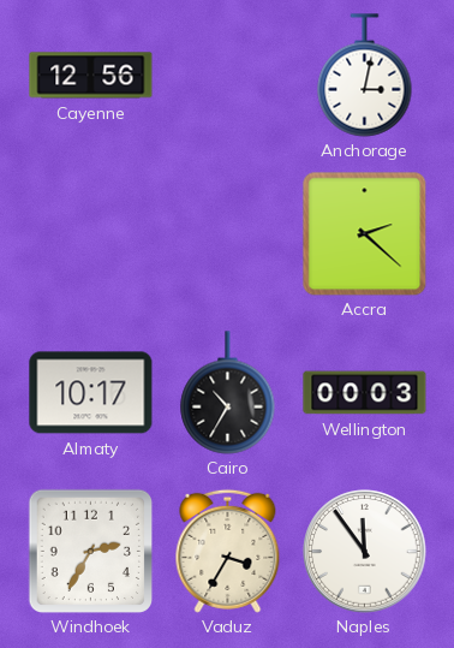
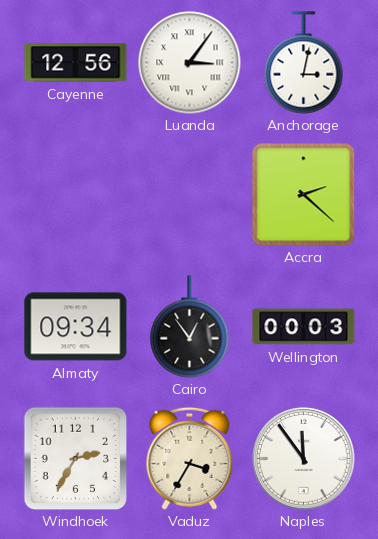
Luanda: none -> 3:06
Almaty: 10:17 -> 09:34
Cairo: 10:35 -> 12:54
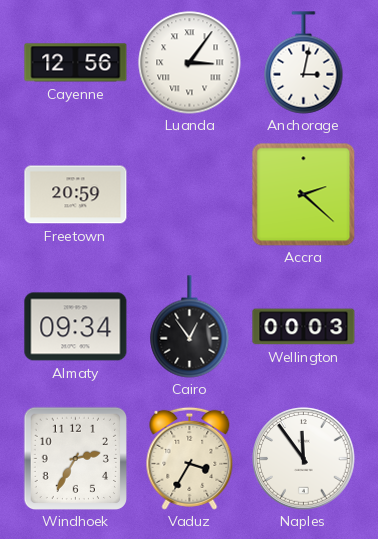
Freetown: none -> 20:59
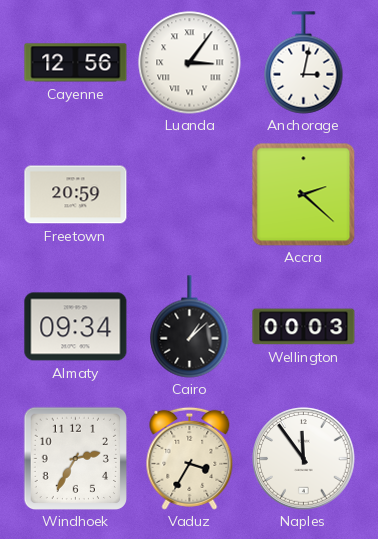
Cairo: 12:54 -> 1:08
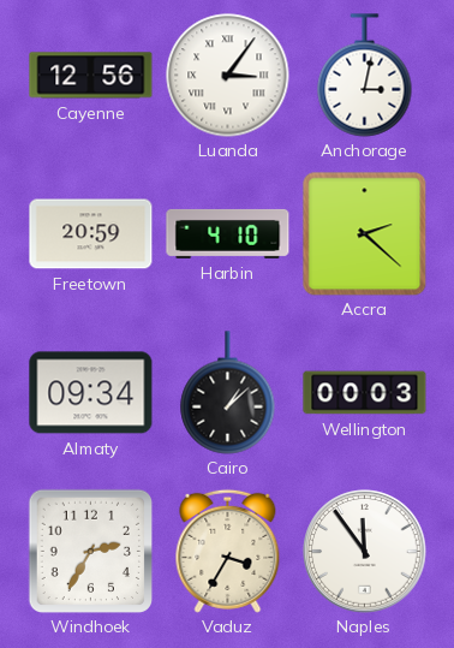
Harbin: none -> 4:10
